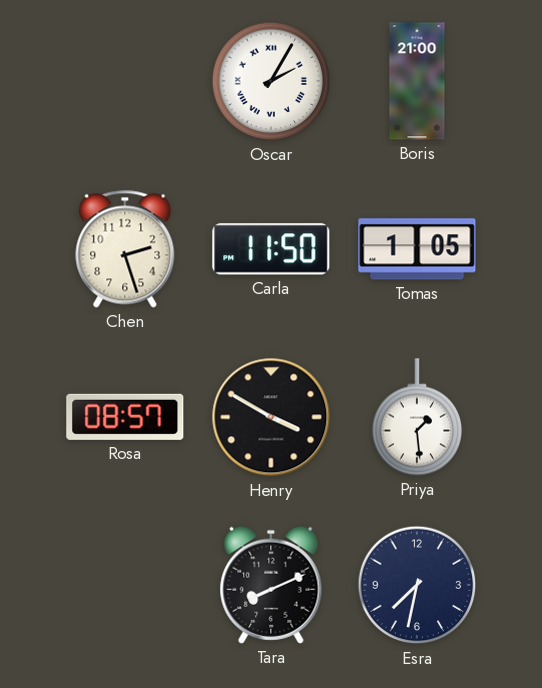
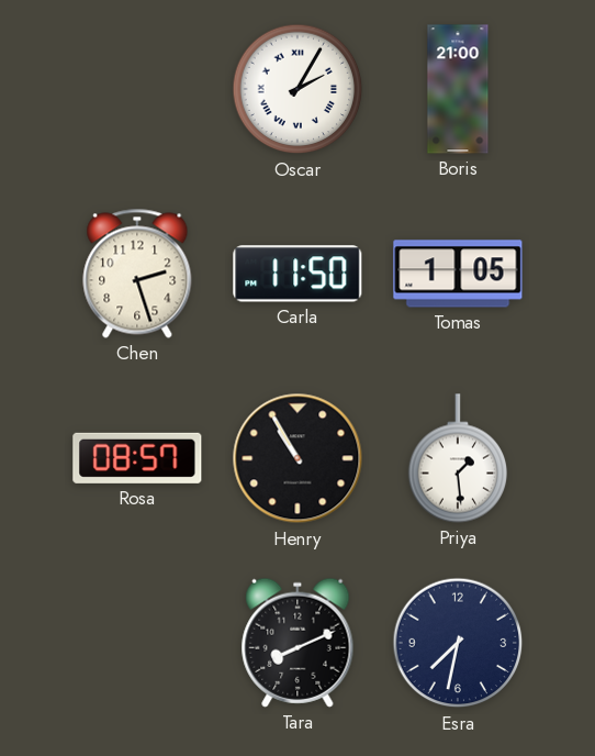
Henry: 3:50 -> 10:55
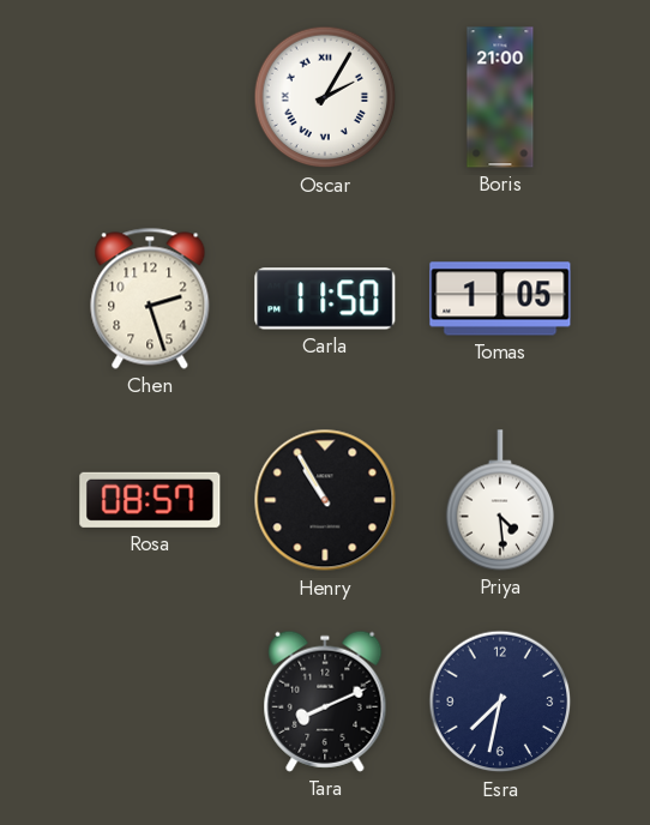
Priya: 1:29 -> 4:29
